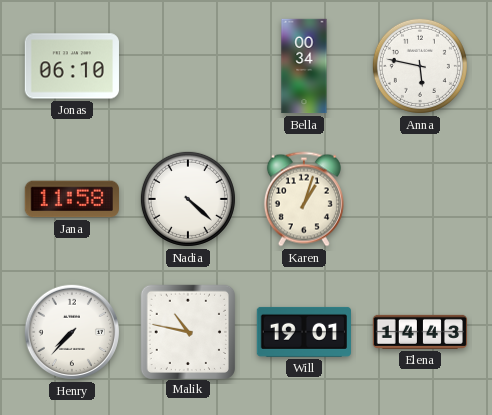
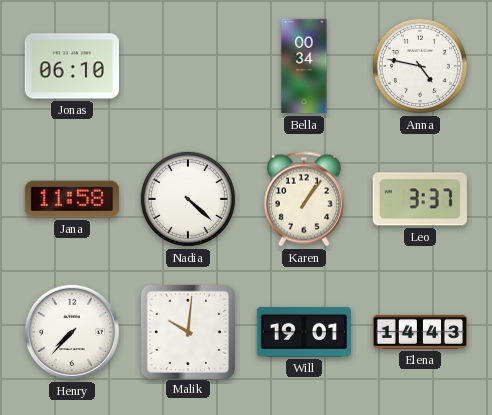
Anna: 5:47 -> 4:47
Karen: 1:03 -> 1:06
Leo: none -> 3:37
Malik: 10:47 -> 10:01
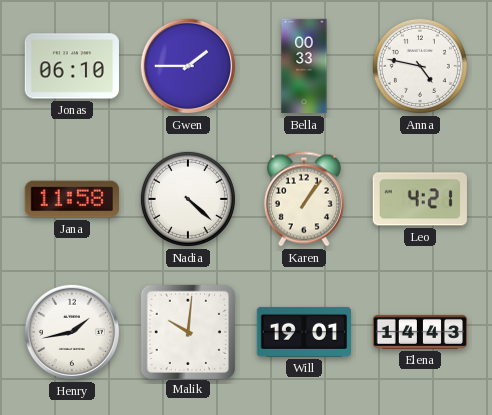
Gwen: none -> 1:45
Bella: 00:34 -> 00:33
Leo: 3:37 -> 4:21
Henry: 7:37 -> 1:43
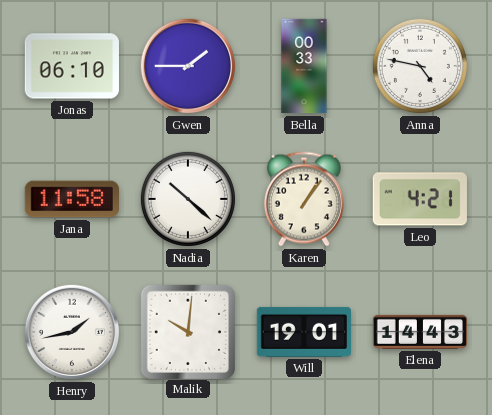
Nadia: 4:22 -> 10:22
